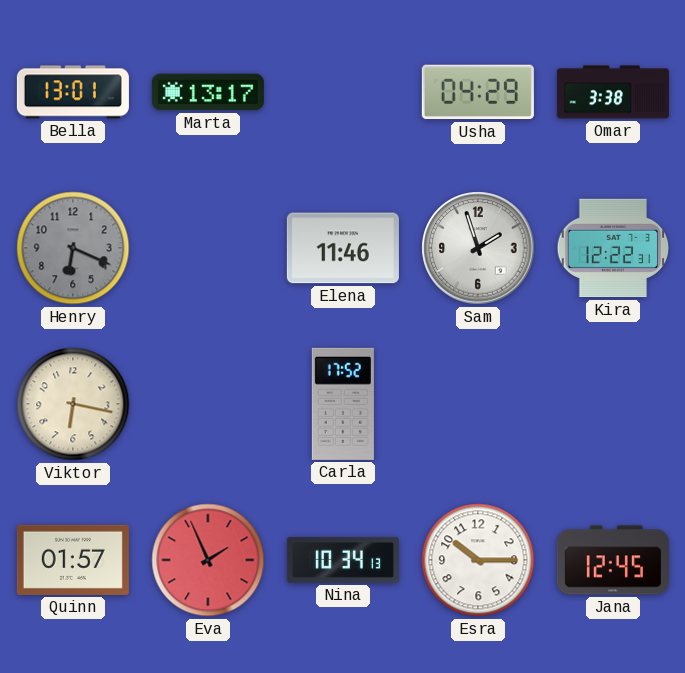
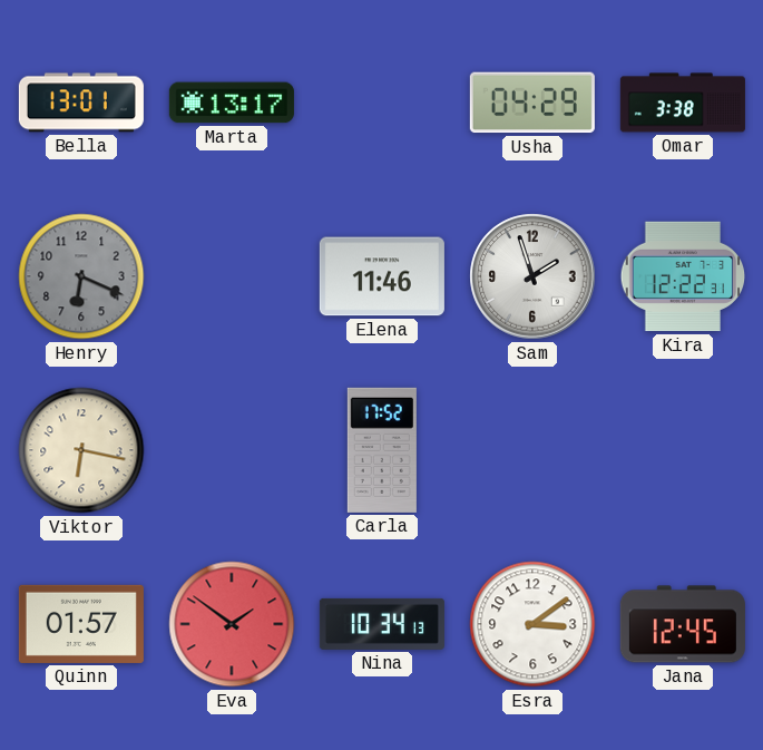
Eva: 1:56 -> 1:51
Esra: 10:15 -> 3:09
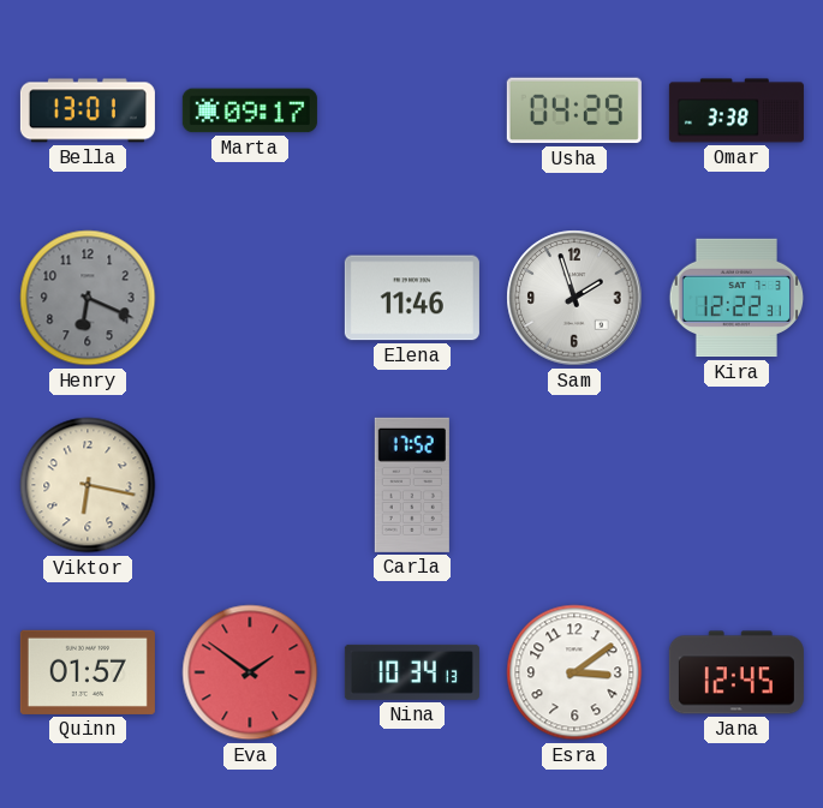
Marta: 13:17 -> 09:17
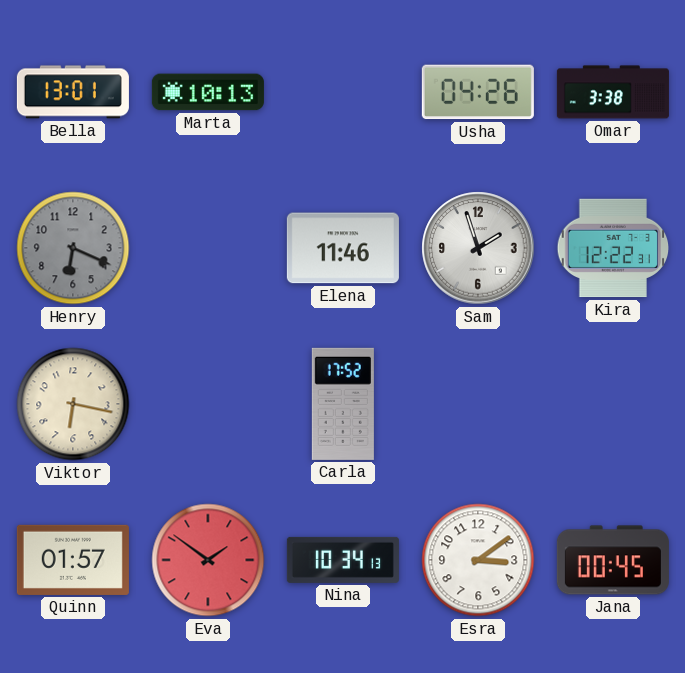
Marta: 09:17 -> 10:13
Usha: 04:29 -> 04:26
Jana: 12:45 -> 00:45
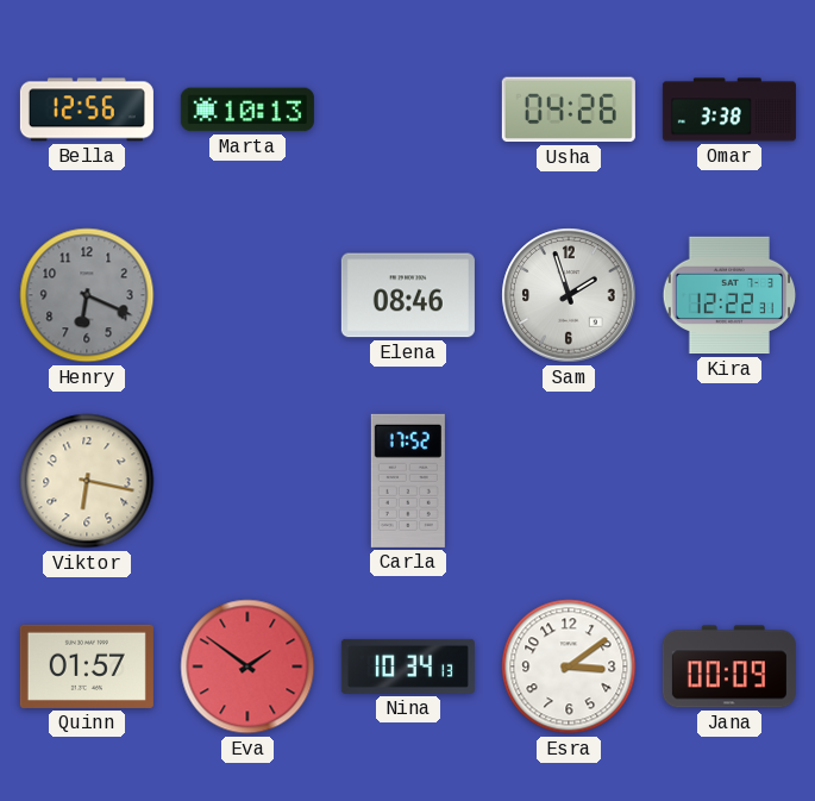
Bella: 13:01 -> 12:56
Elena: 11:46 -> 08:46
Jana: 00:45 -> 00:09
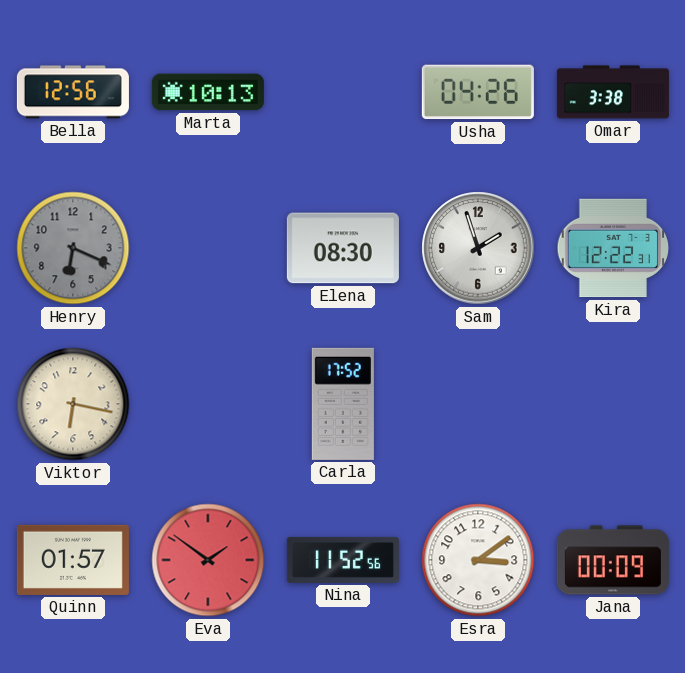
Elena: 08:46 -> 08:30
Nina: 10:34 -> 11:52
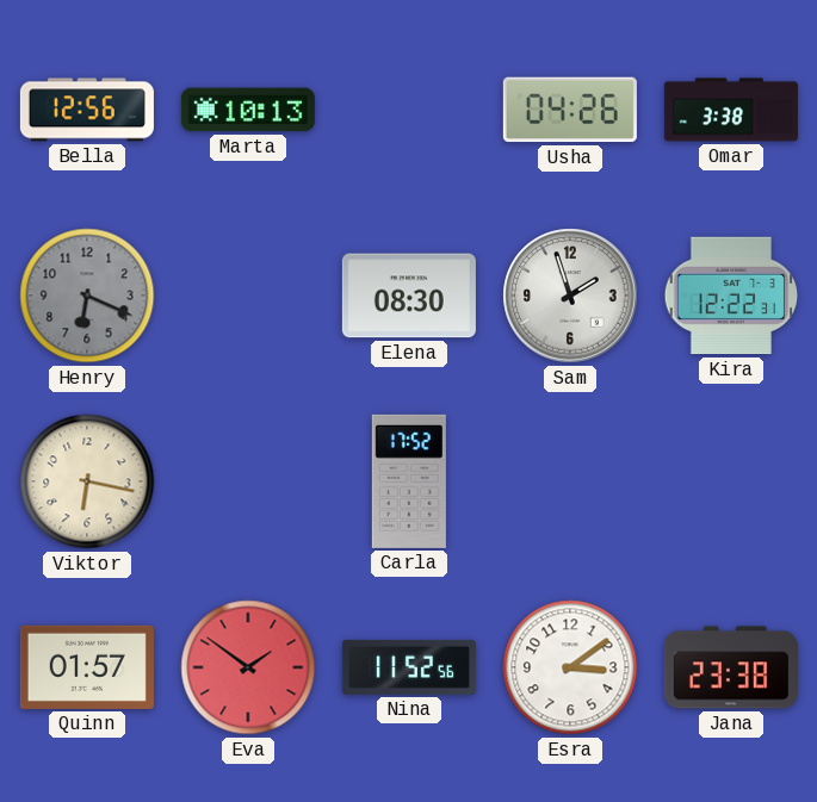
Jana: 00:09 -> 23:38
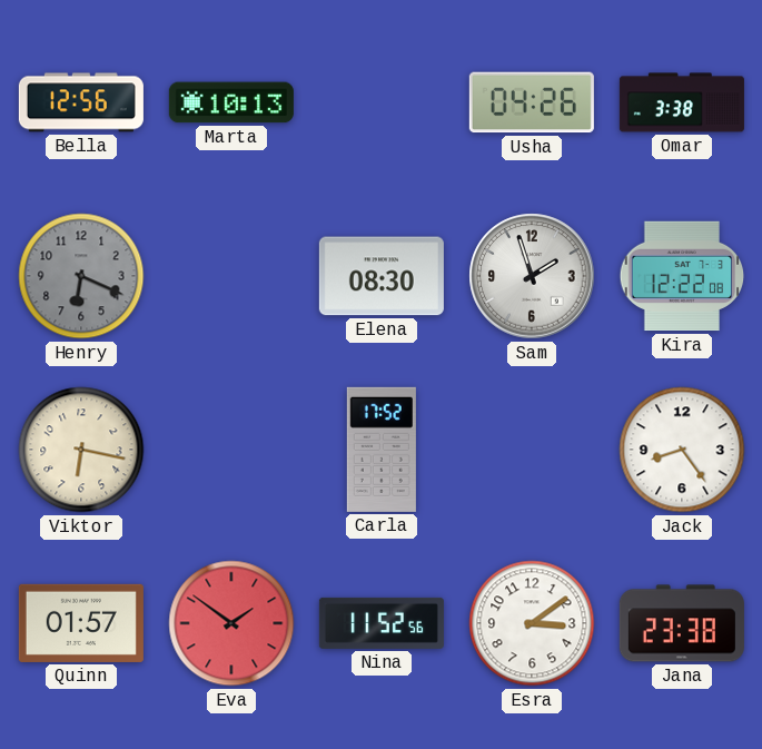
Kira: 12:22:31 -> 12:22:08
Jack: none -> 8:24
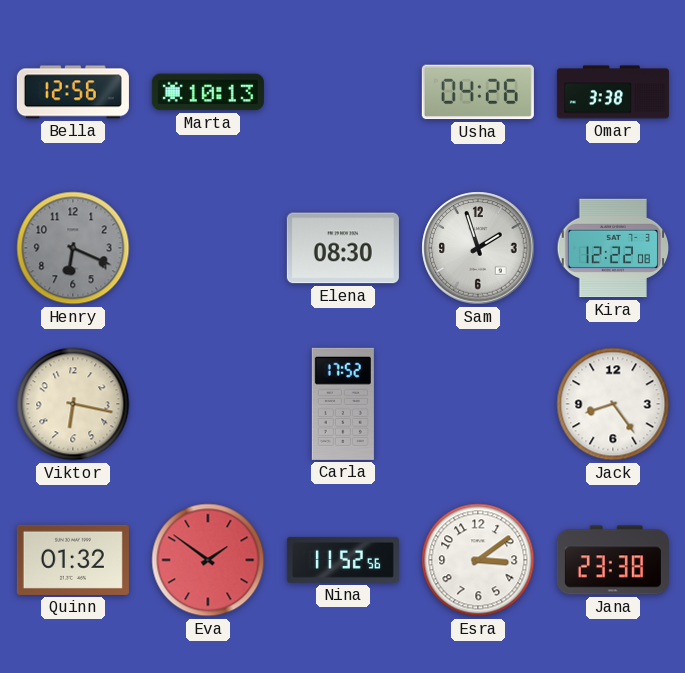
Quinn: 01:57 -> 01:32
